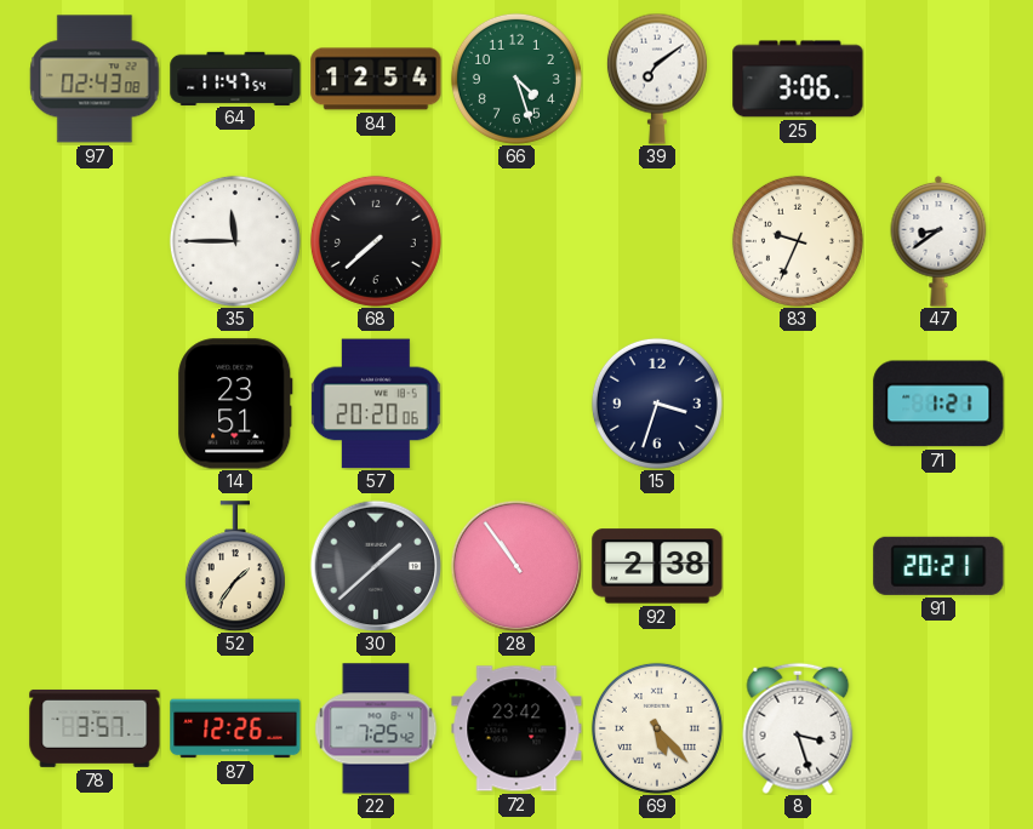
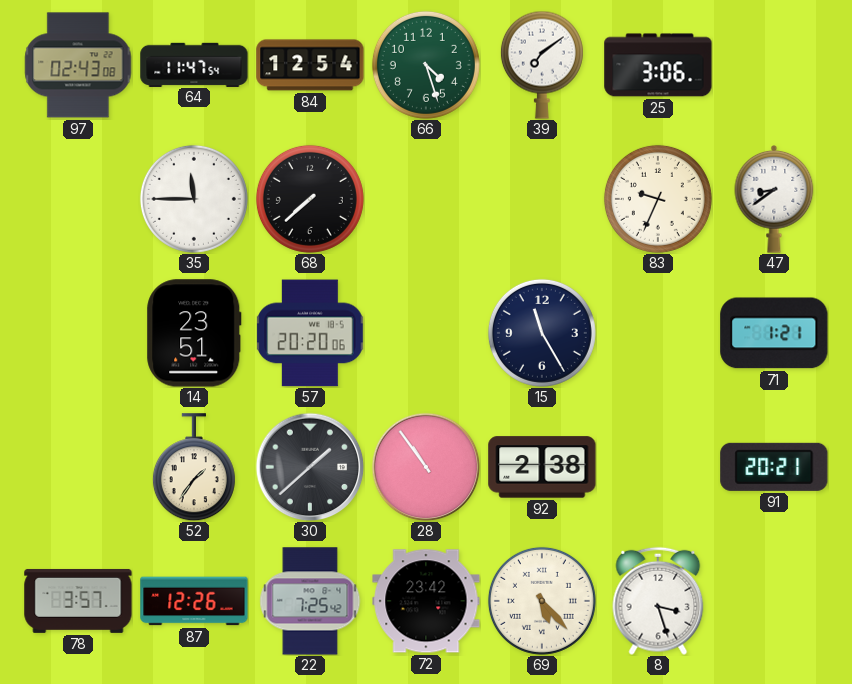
15: 3:33 -> 11:25
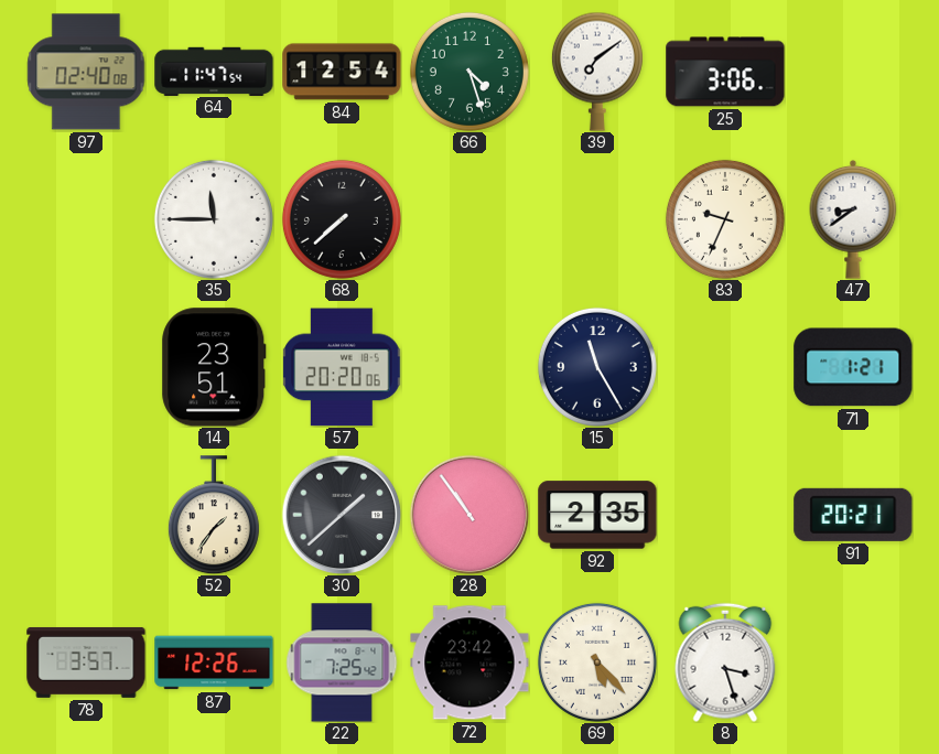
97: 02:43 -> 02:40
92: 2:38 -> 2:35
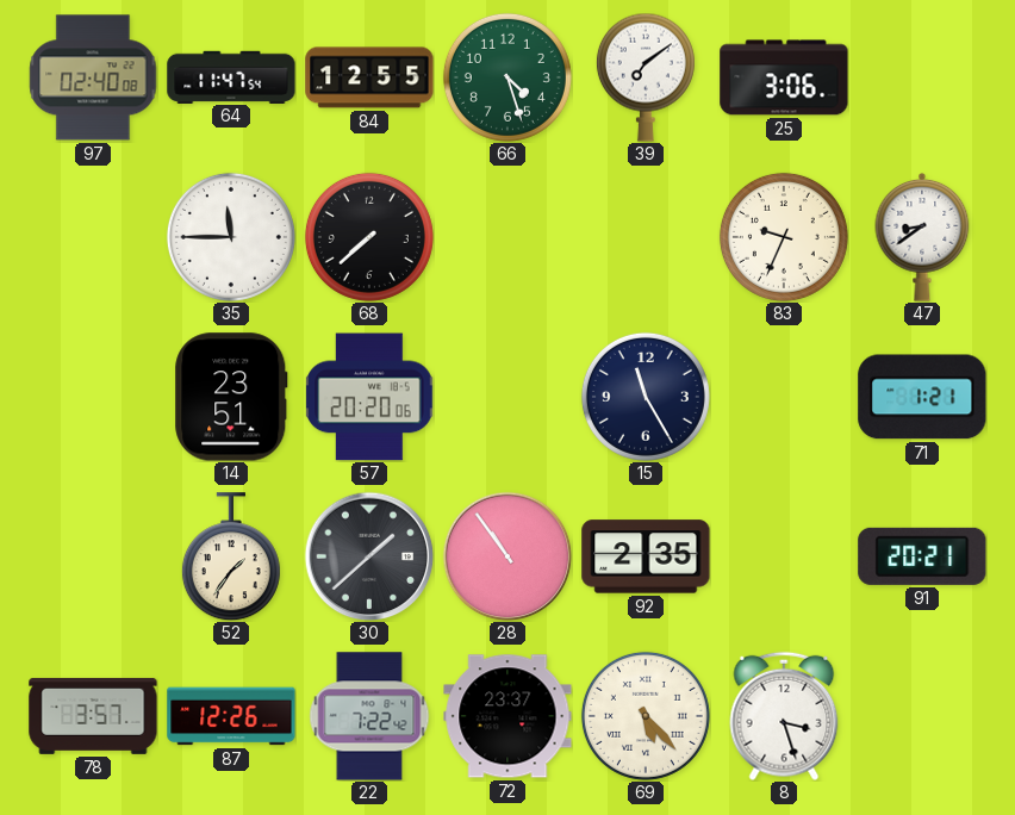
84: 12:54 -> 12:55
22: 7:25 -> 7:22
72: 23:42 -> 23:37
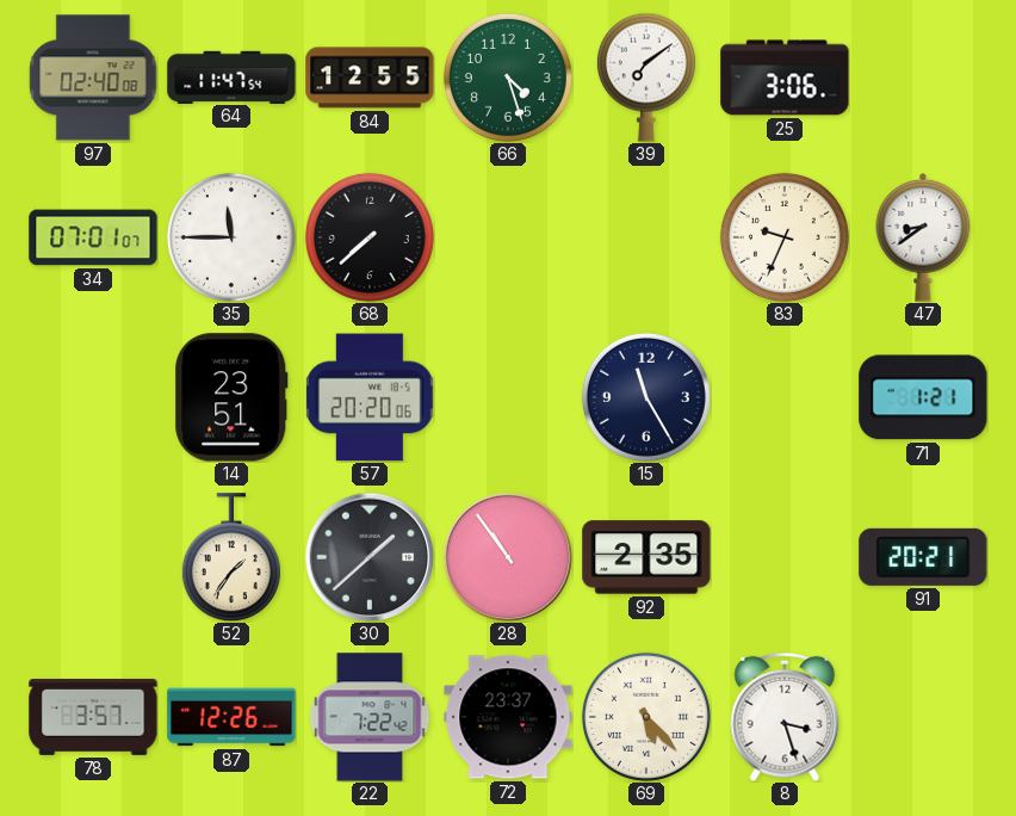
34: none -> 07:01
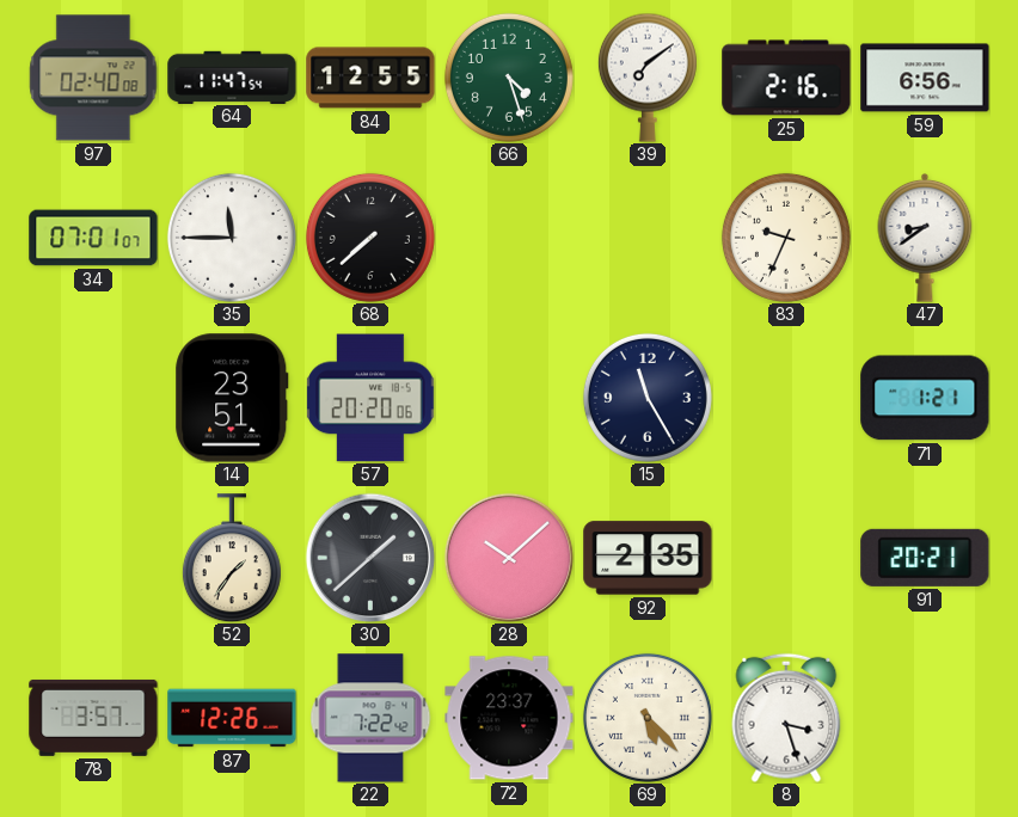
25: 3:06 -> 2:16
59: none -> 6:56
28: 10:54 -> 10:08
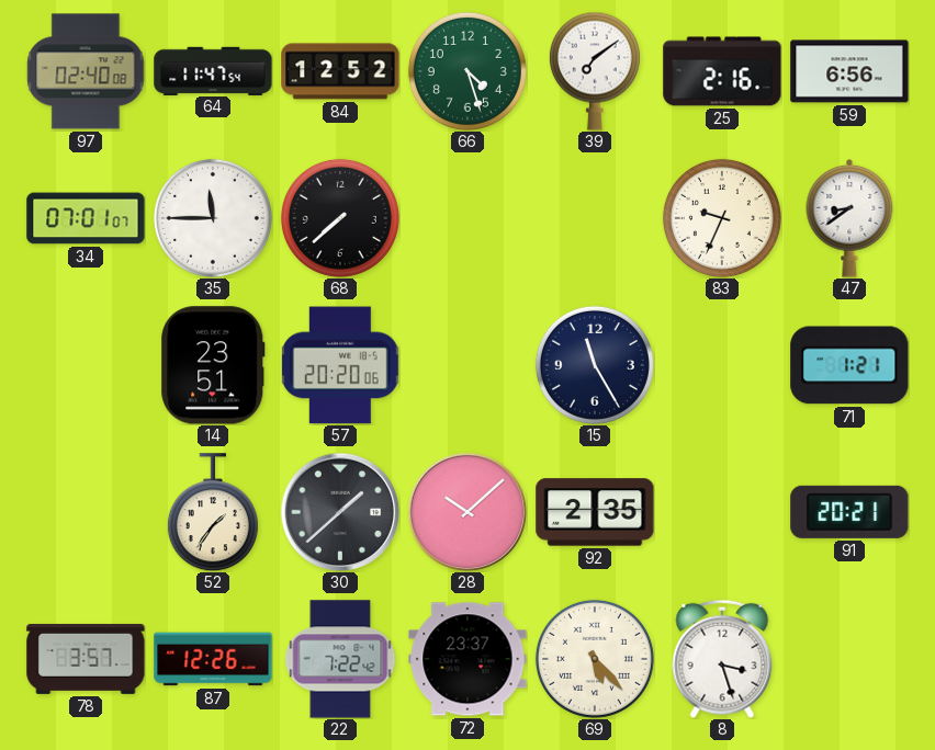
84: 12:55 -> 12:52
